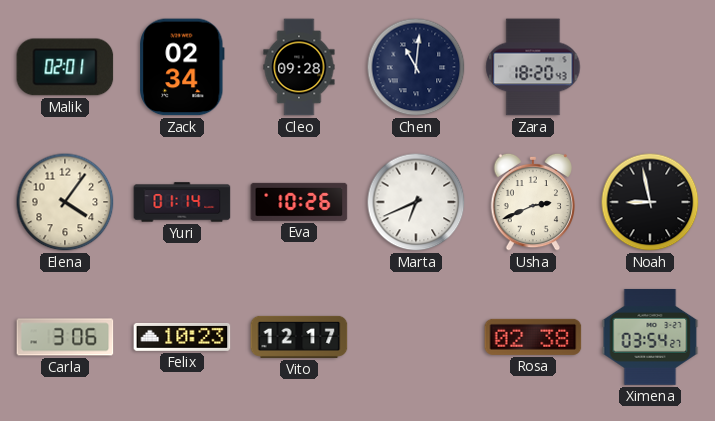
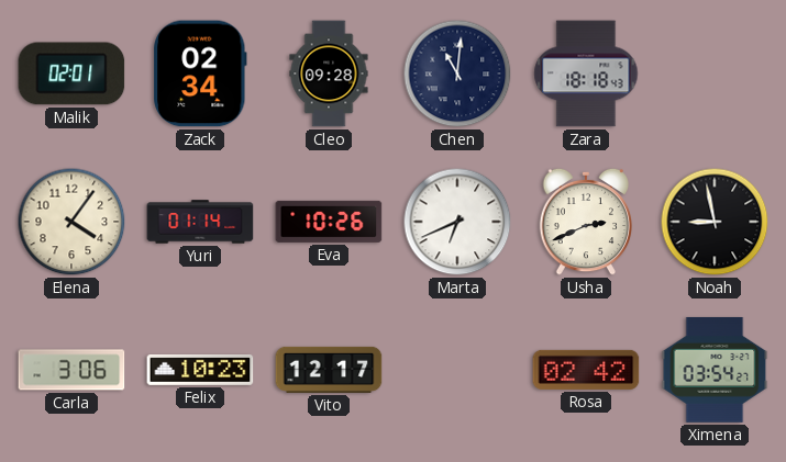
Zara: 18:20 -> 18:18
Rosa: 02:38 -> 02:42
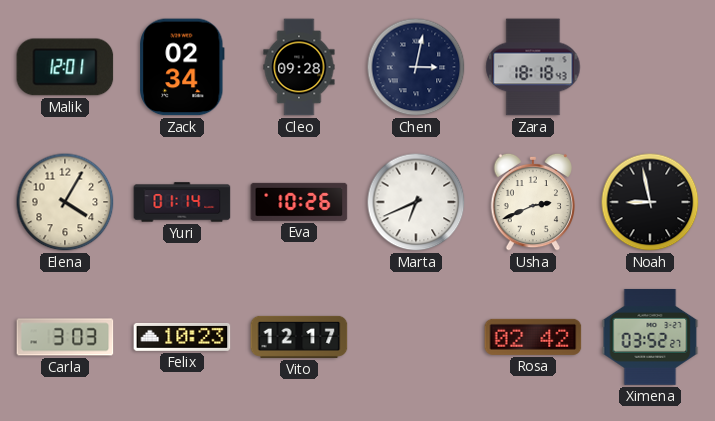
Malik: 02:01 -> 12:01
Chen: 11:01 -> 3:02
Elena: 4:06 -> 4:05
Carla: 3:06 -> 3:03
Ximena: 03:54 -> 03:52
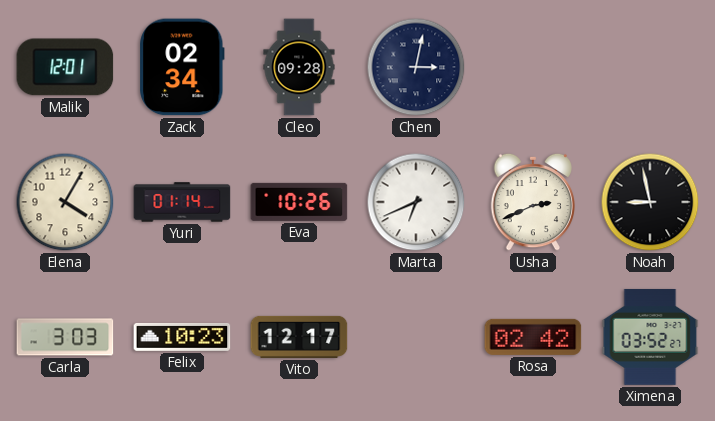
Zara: 18:18 -> none
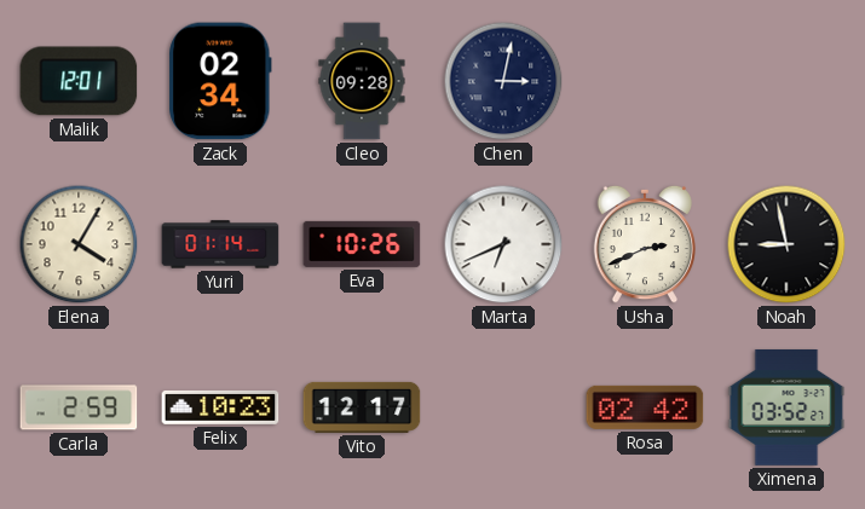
Carla: 3:03 -> 2:59
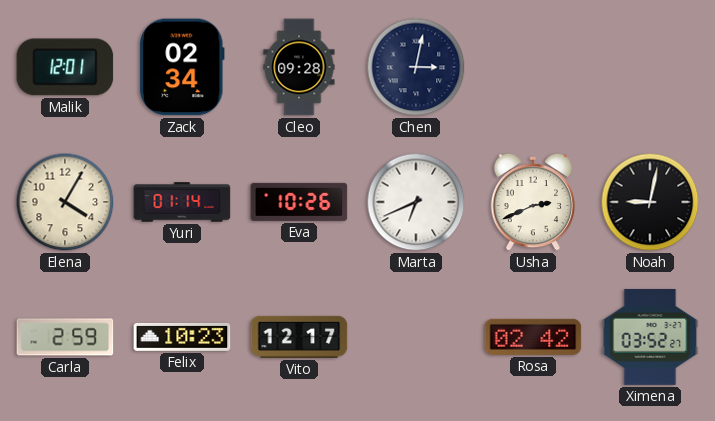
Noah: 8:58 -> 9:02
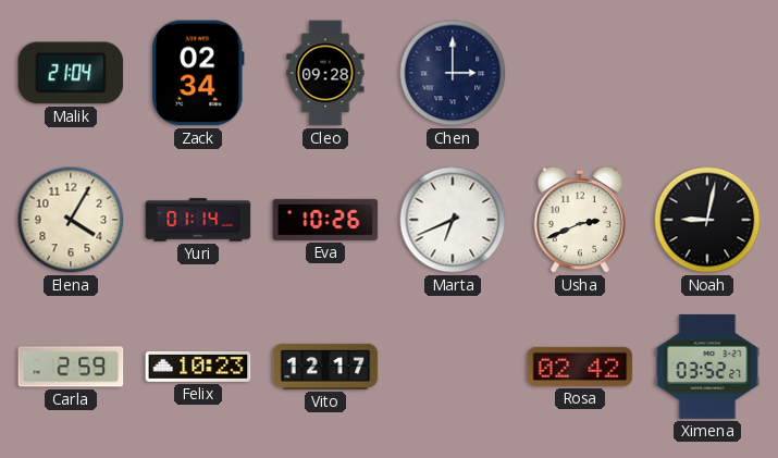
Malik: 12:01 -> 21:04
Chen: 3:02 -> 3:00
